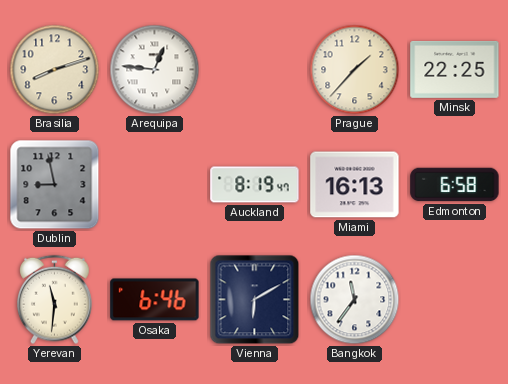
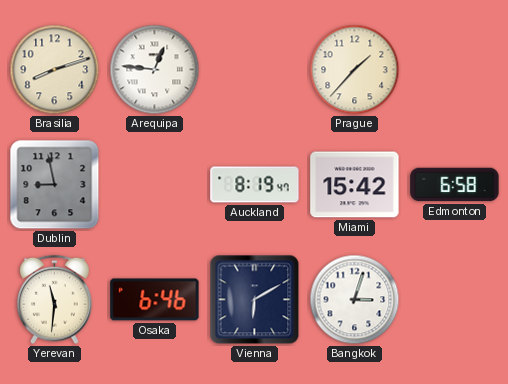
Minsk: 22:25 -> none
Miami: 16:13 -> 15:42
Bangkok: 11:36 -> 3:03
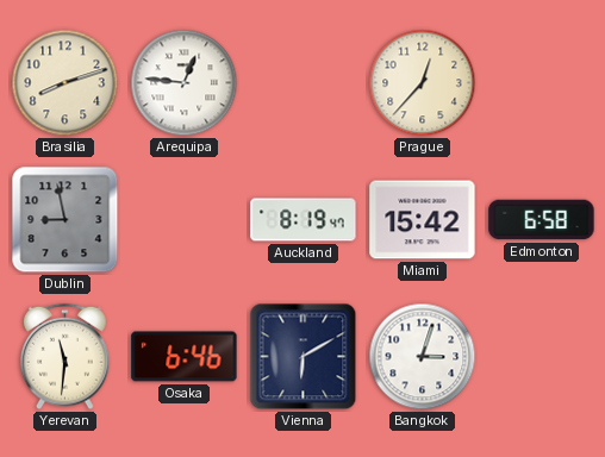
Prague: 1:37 -> 12:37
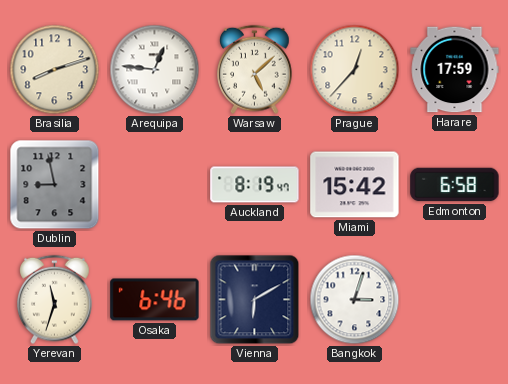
Warsaw: none -> 5:08
Harare: none -> 17:59
Yerevan: 11:31 -> 11:33
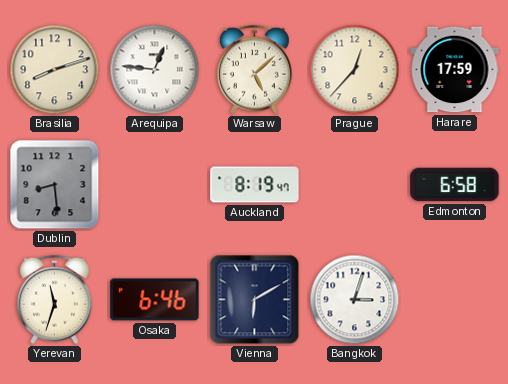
Dublin: 8:58 -> 8:29
Miami: 15:42 -> none
